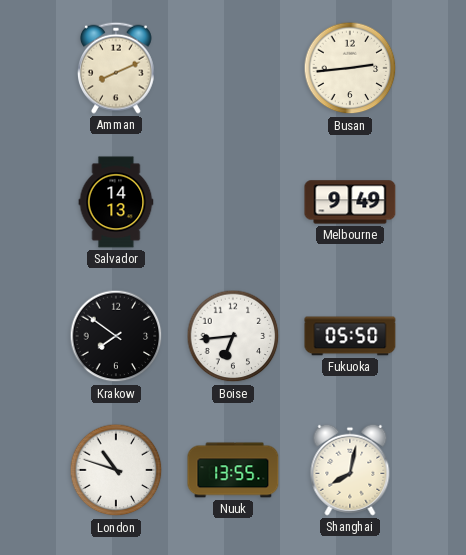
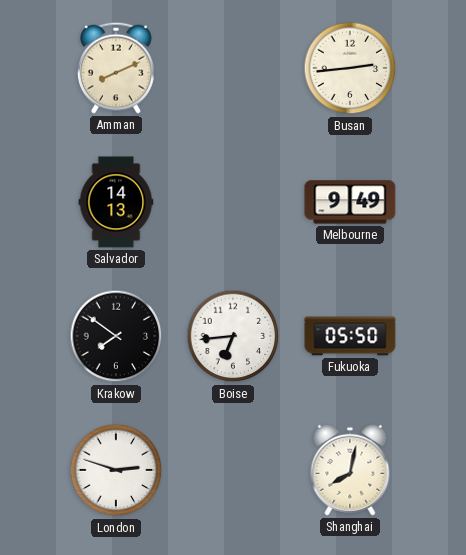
London: 10:48 -> 2:48
Nuuk: 13:55 -> none
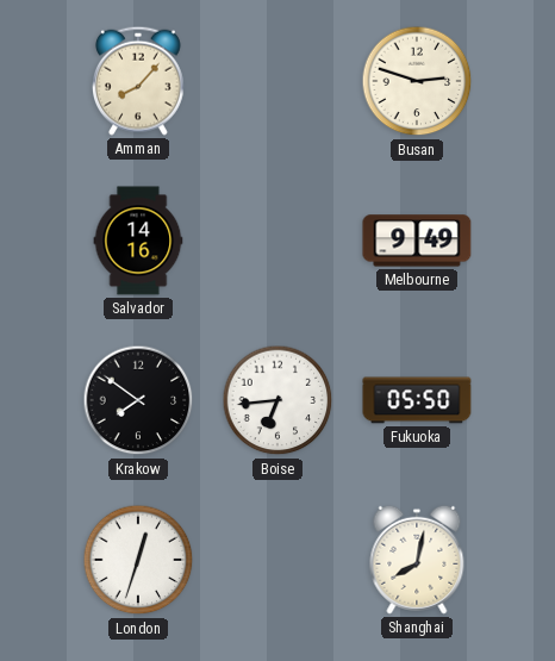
Amman: 8:11 -> 8:07
Busan: 2:44 -> 2:48
Salvador: 14:13 -> 14:16
London: 2:48 -> 12:33
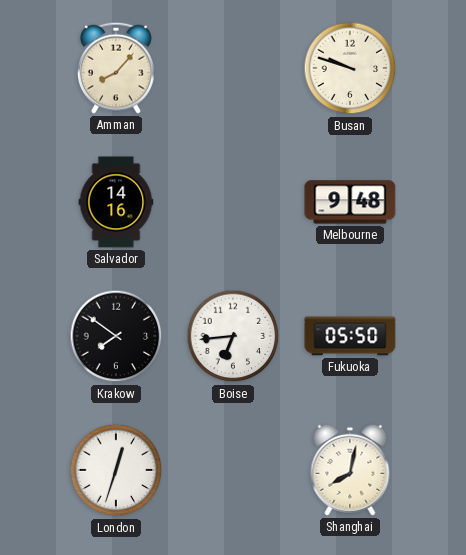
Busan: 2:48 -> 9:48
Melbourne: 9:49 -> 9:48
